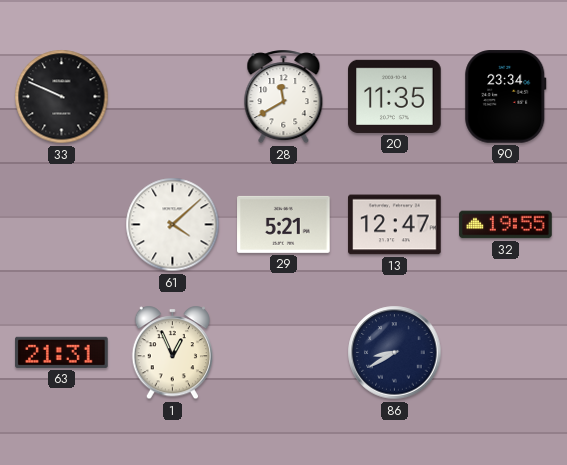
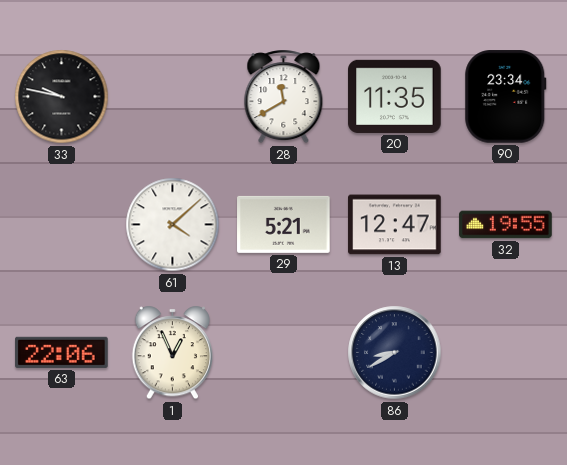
33: 9:49 -> 9:47
63: 21:31 -> 22:06
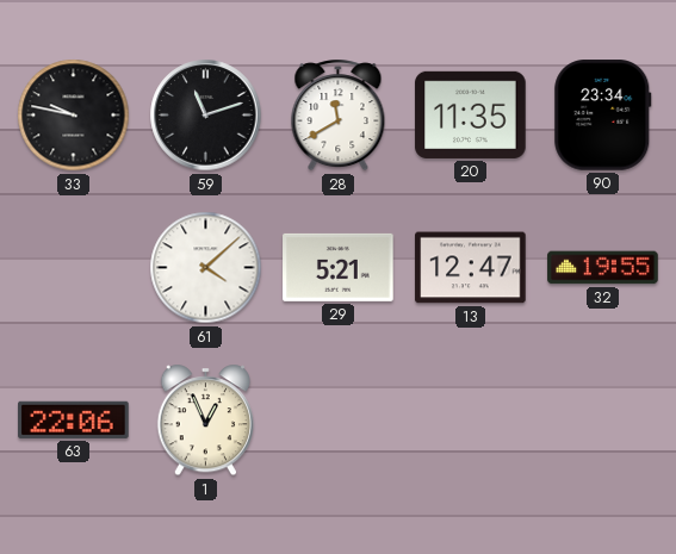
59: none -> 11:12
86: 8:40 -> none
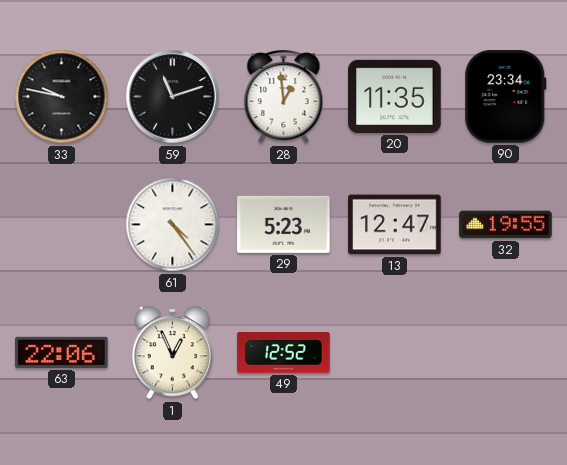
28: 11:40 -> 12:59
61: 4:08 -> 4:24
29: 5:21 -> 5:23
49: none -> 12:52
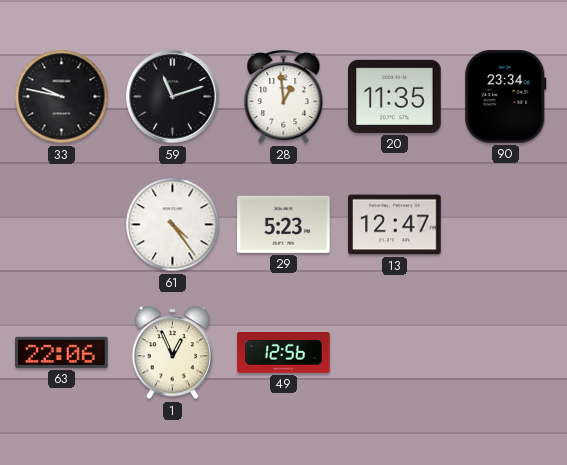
32: 19:55 -> none
49: 12:52 -> 12:56
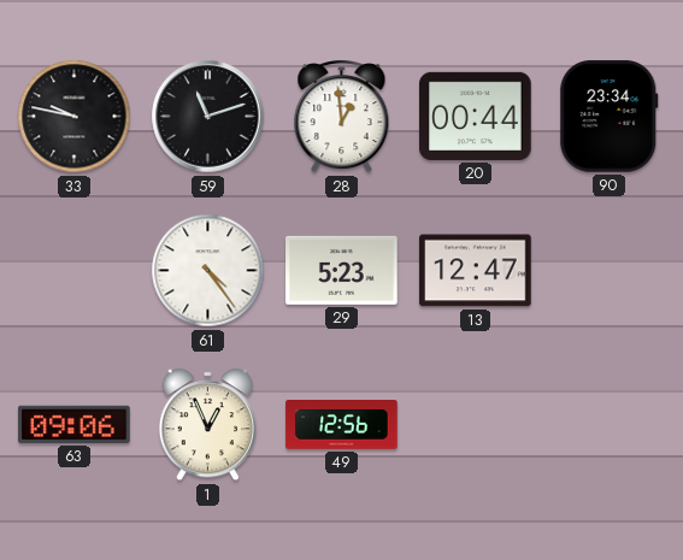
20: 11:35 -> 00:44
63: 22:06 -> 09:06
